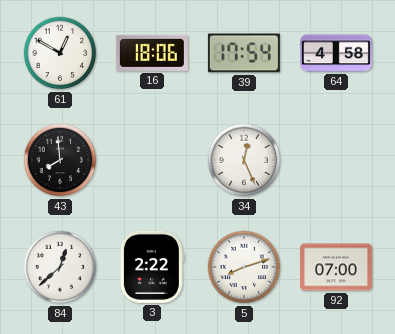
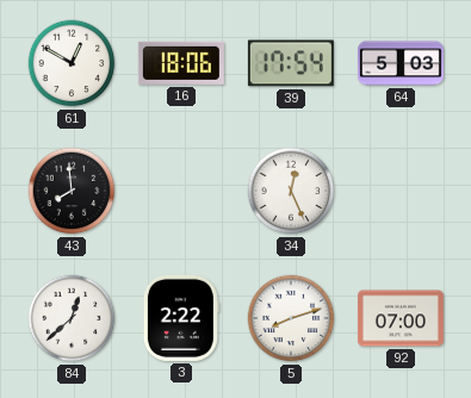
64: 4:58 -> 5:03
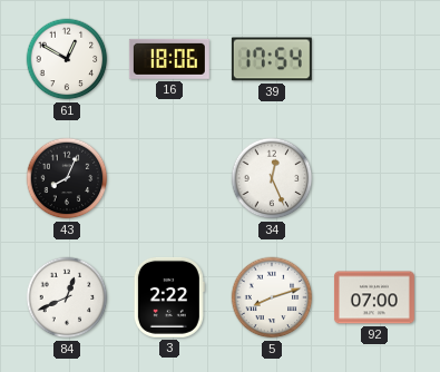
64: 5:03 -> none
43: 7:59 -> 8:04
84: 12:38 -> 12:41
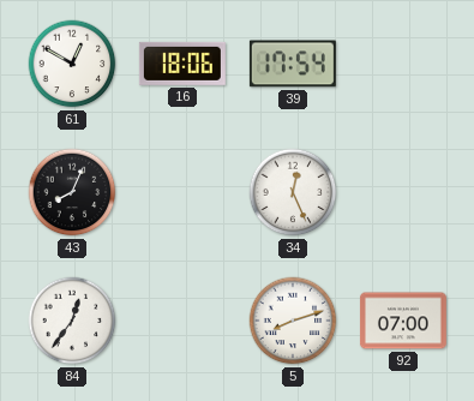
84: 12:41 -> 12:36
3: 2:22 -> none
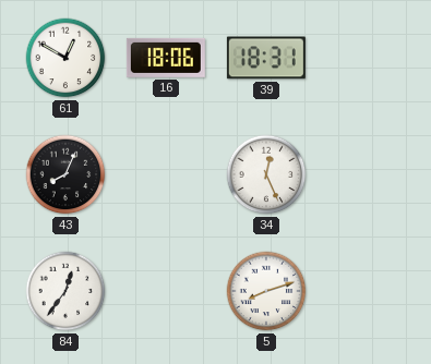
39: 17:54 -> 18:31
92: 07:00 -> none
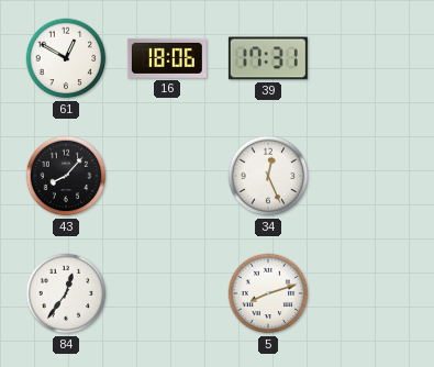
39: 18:31 -> 17:31
43: 8:04 -> 8:07
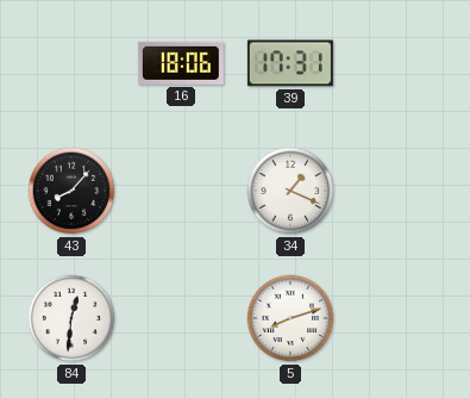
61: 12:50 -> none
34: 12:26 -> 1:19
84: 12:36 -> 12:31
